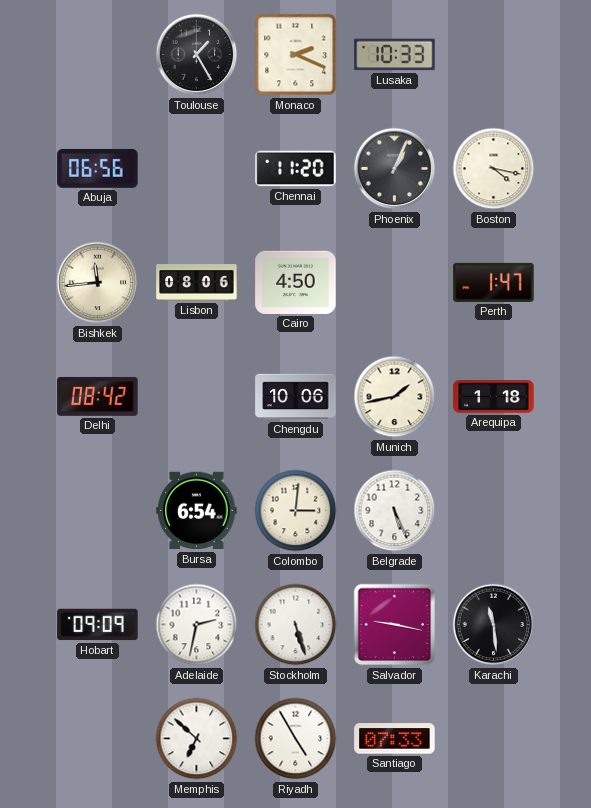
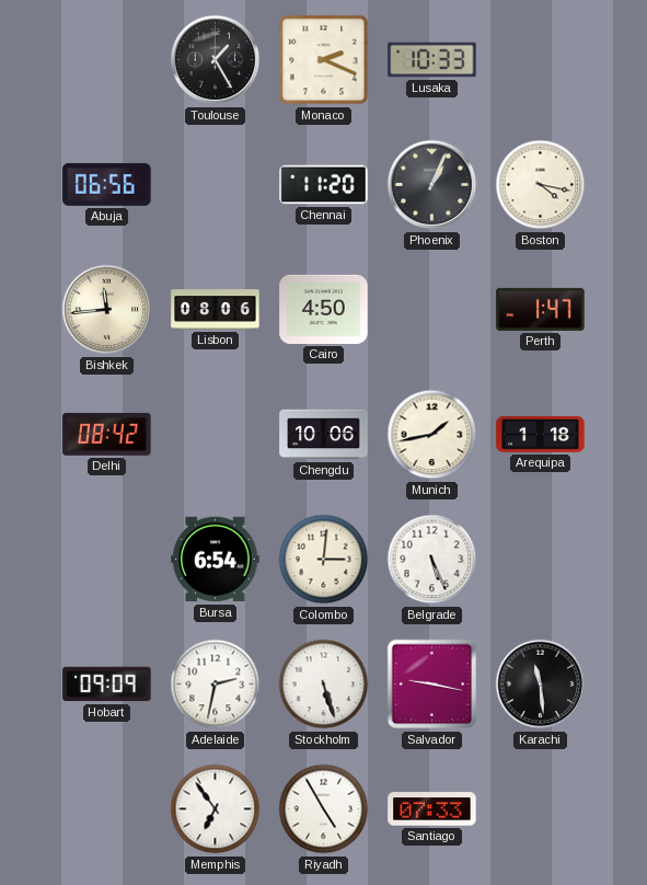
Memphis: 6:52 -> 6:54
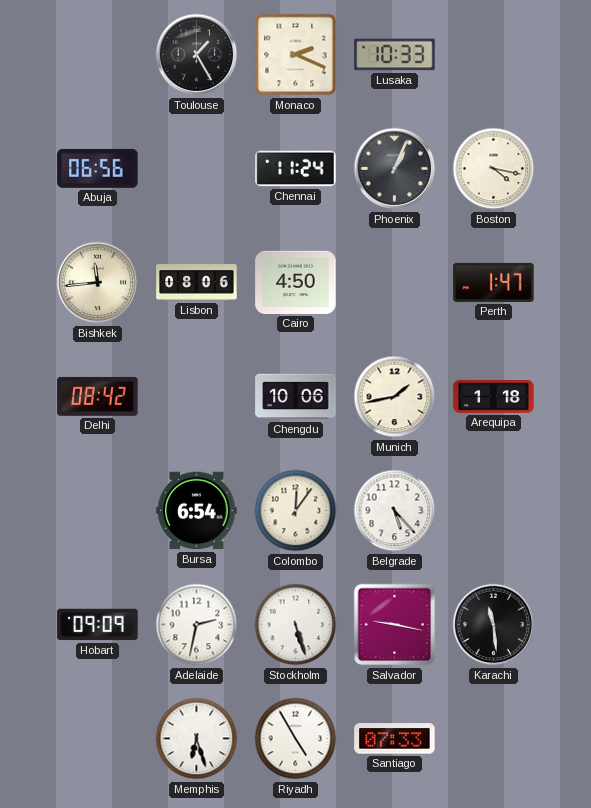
Chennai: 11:20 -> 11:24
Colombo: 3:01 -> 12:06
Belgrade: 5:26 -> 5:23
Memphis: 6:54 -> 6:27
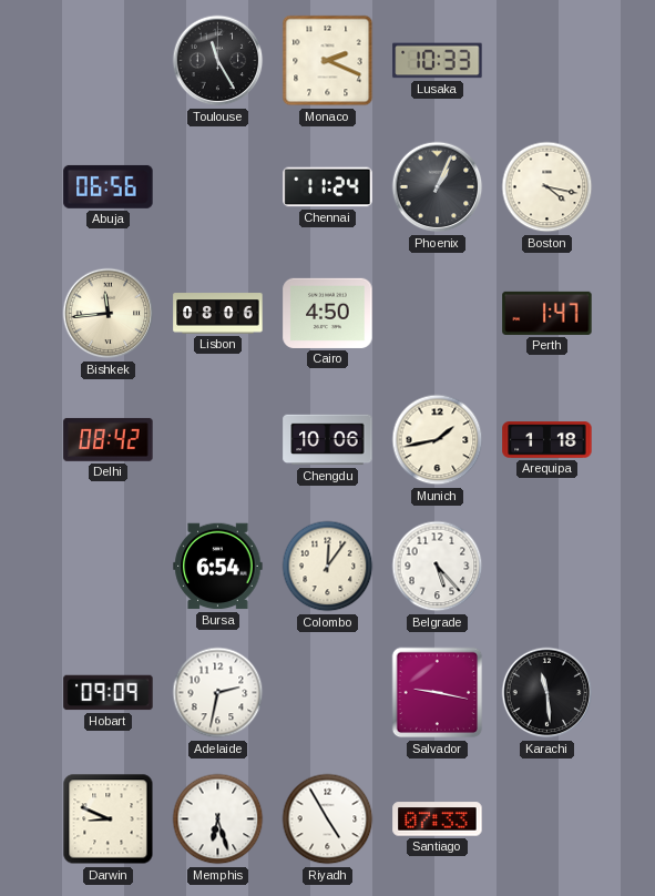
Toulouse: 1:25 -> 11:25
Stockholm: 5:27 -> none
Darwin: none -> 8:49
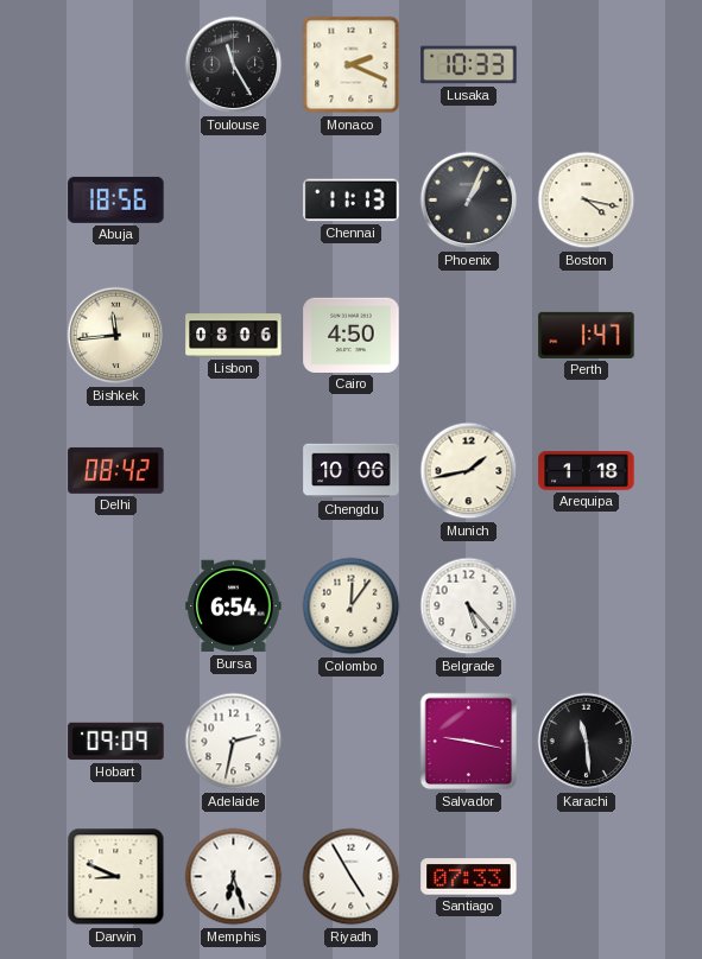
Abuja: 06:56 -> 18:56
Chennai: 11:24 -> 11:13
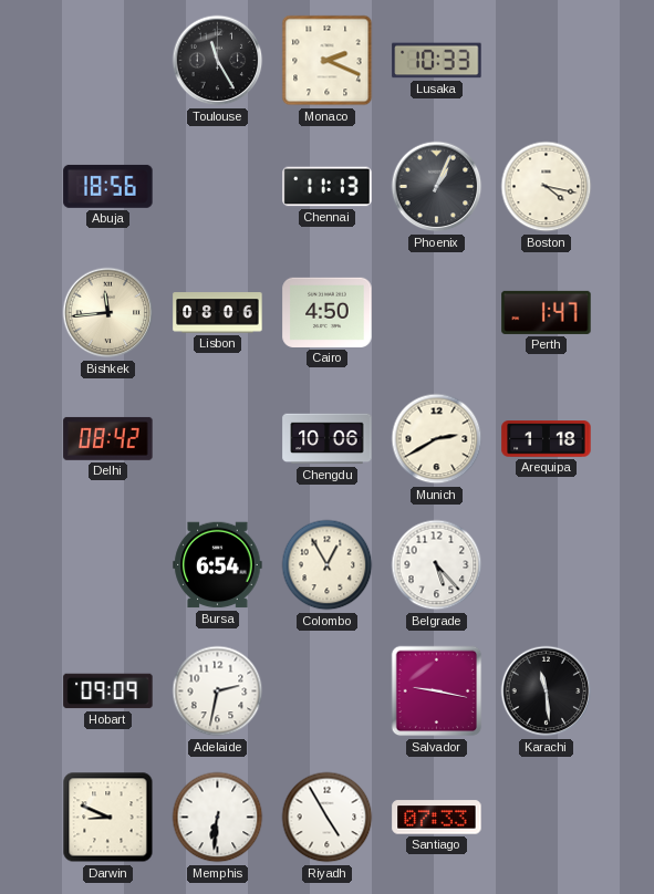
Munich: 1:43 -> 2:40
Colombo: 12:06 -> 12:55
Memphis: 6:27 -> 6:31
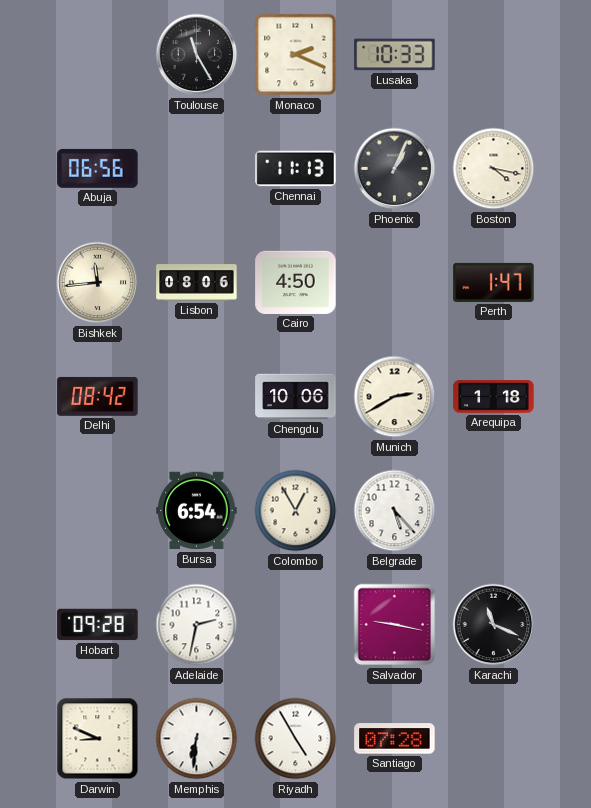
Abuja: 18:56 -> 06:56
Hobart: 09:09 -> 09:28
Karachi: 11:29 -> 11:19
Santiago: 07:33 -> 07:28
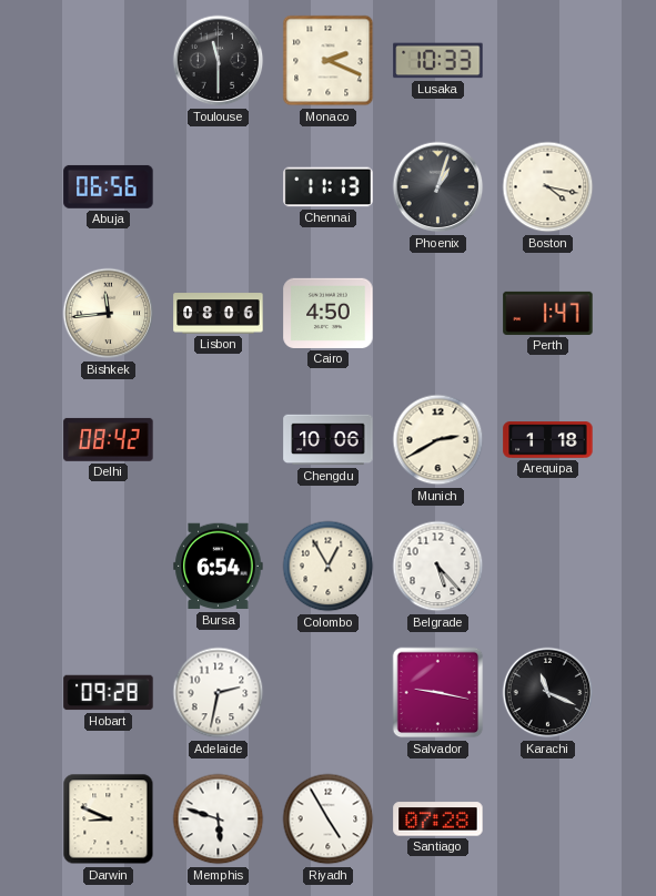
Toulouse: 11:25 -> 11:30
Phoenix: 1:04 -> 1:03
Memphis: 6:31 -> 5:48
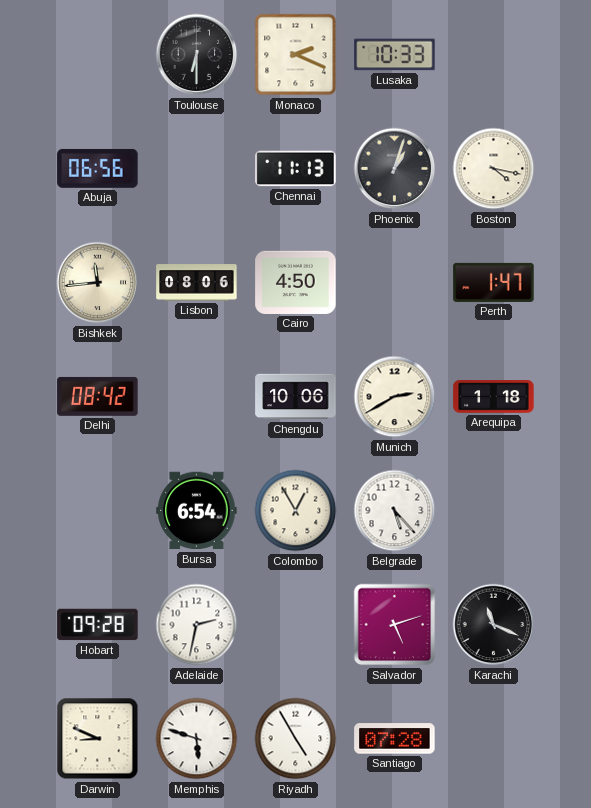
Toulouse: 11:30 -> 6:30
Salvador: 9:17 -> 5:12
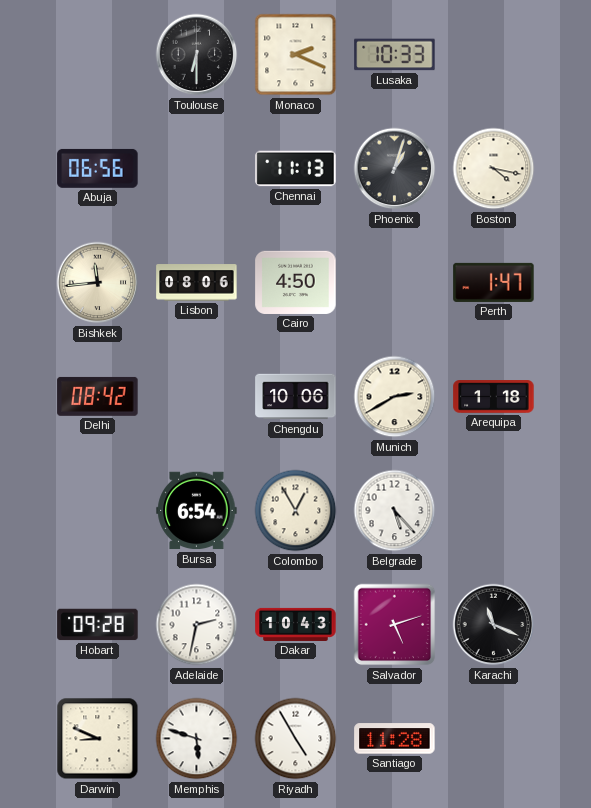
Dakar: none -> 10:43
Santiago: 07:28 -> 11:28
